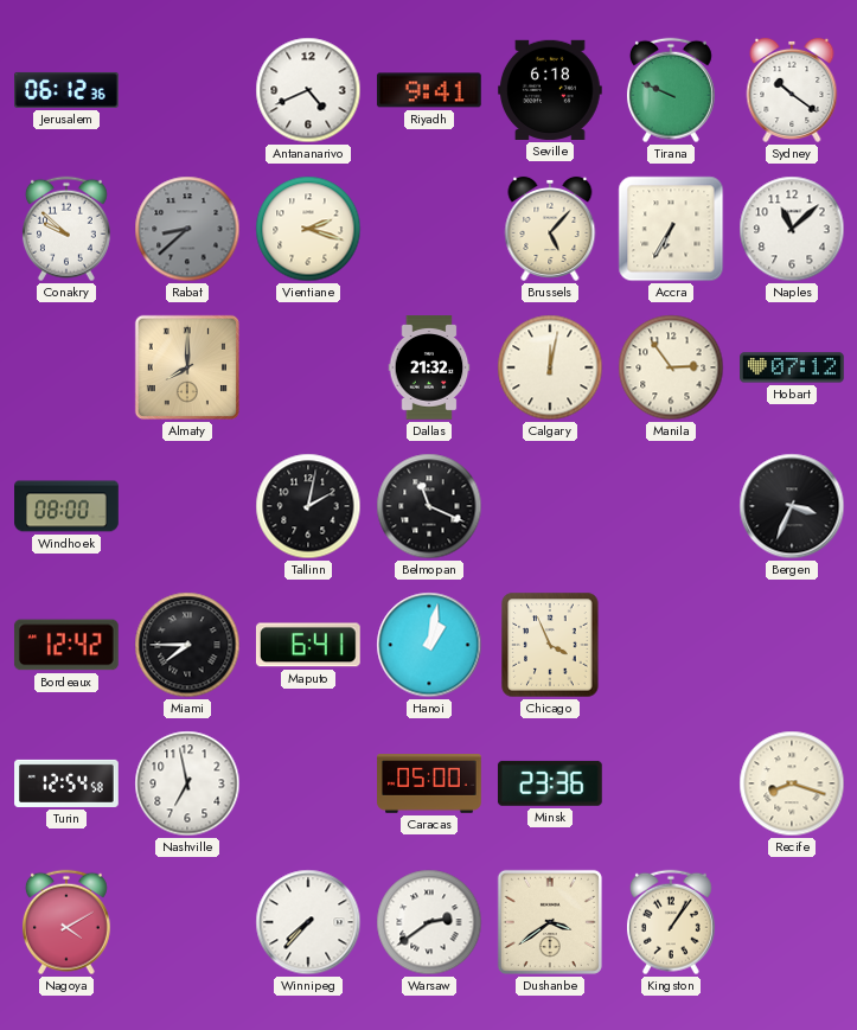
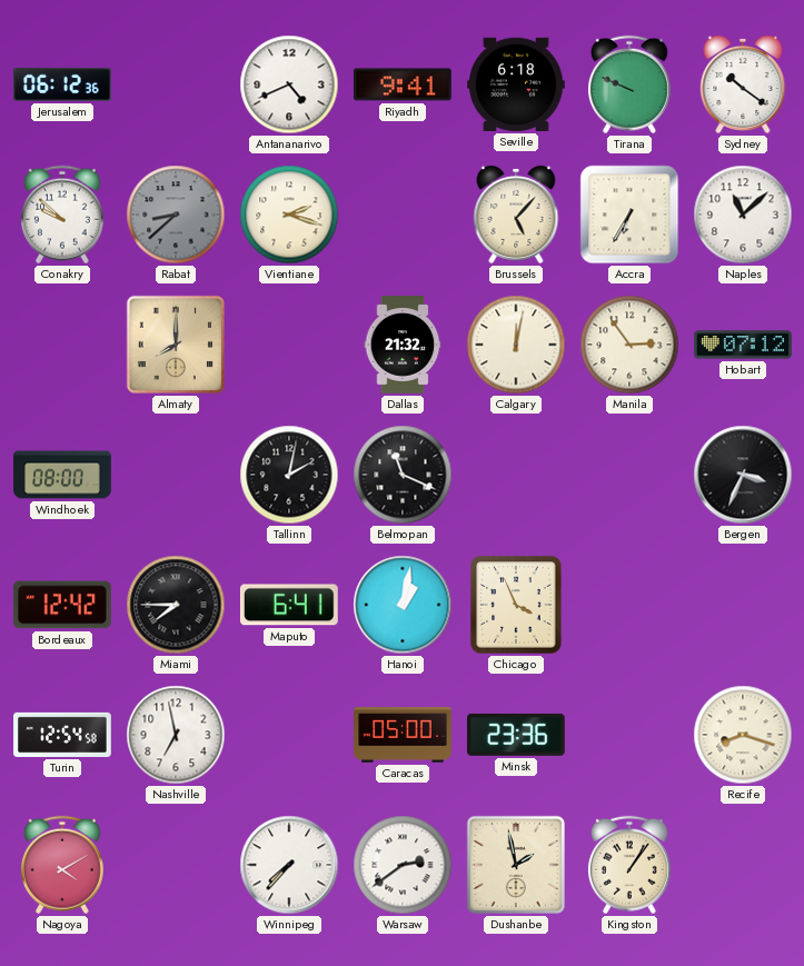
Dushanbe: 3:39 -> 1:58
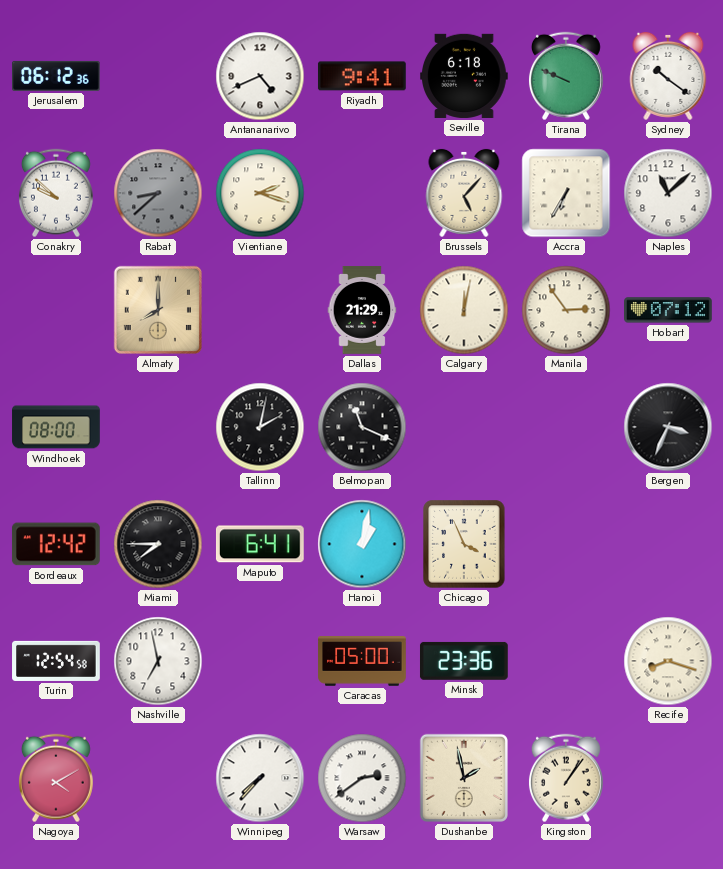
Dallas: 21:32 -> 21:29
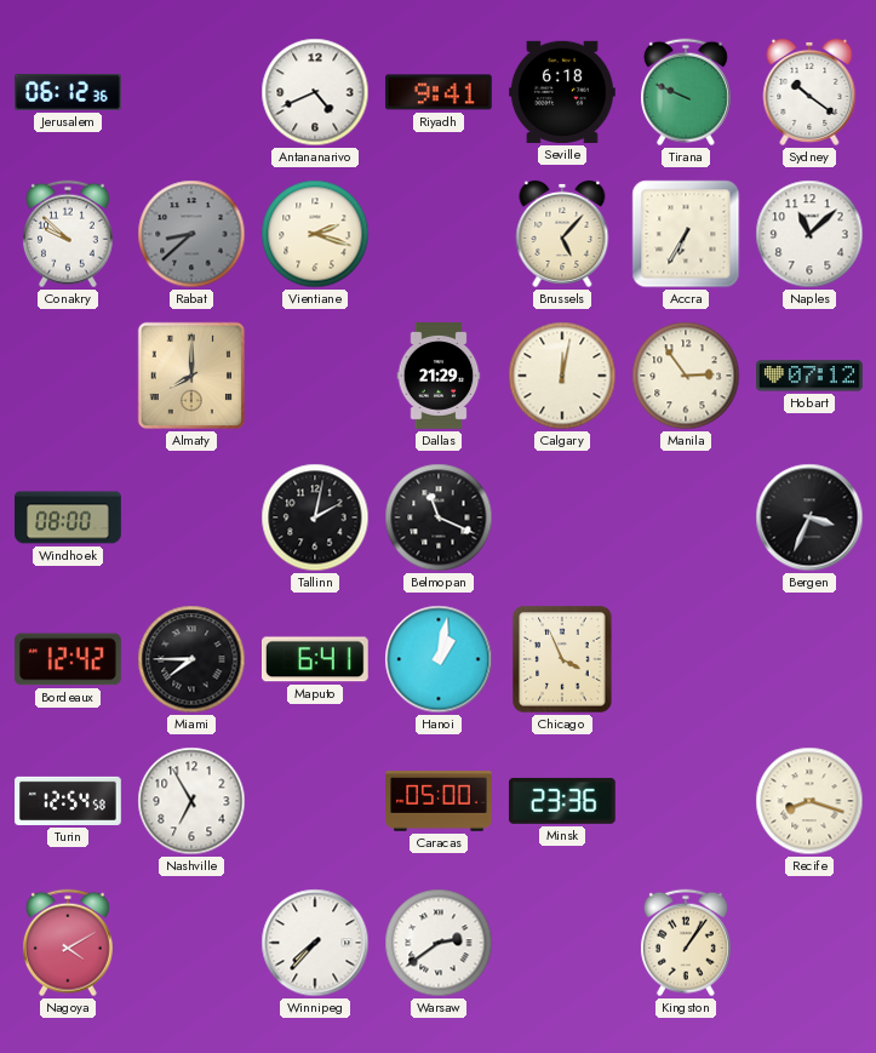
Nashville: 6:58 -> 6:55
Dushanbe: 1:58 -> none
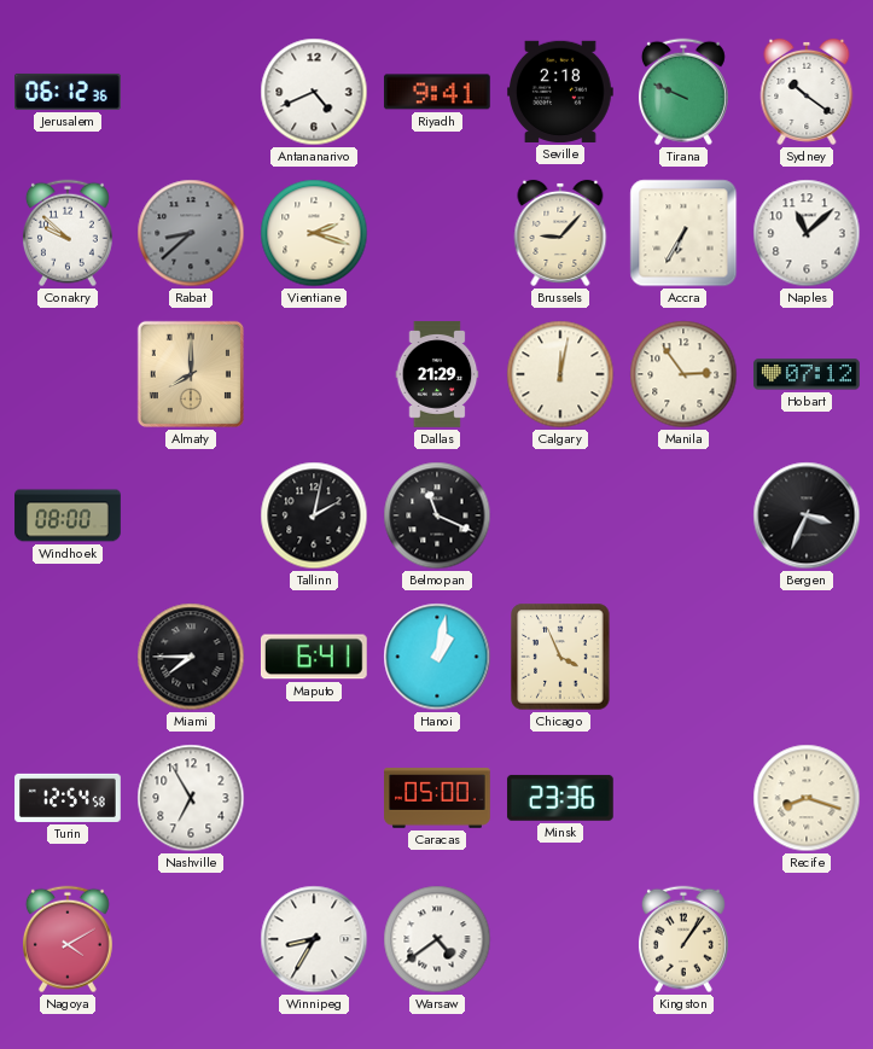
Seville: 6:18 -> 2:18
Brussels: 5:07 -> 9:07
Bordeaux: 12:42 -> none
Winnipeg: 7:37 -> 8:35
Warsaw: 2:39 -> 4:39
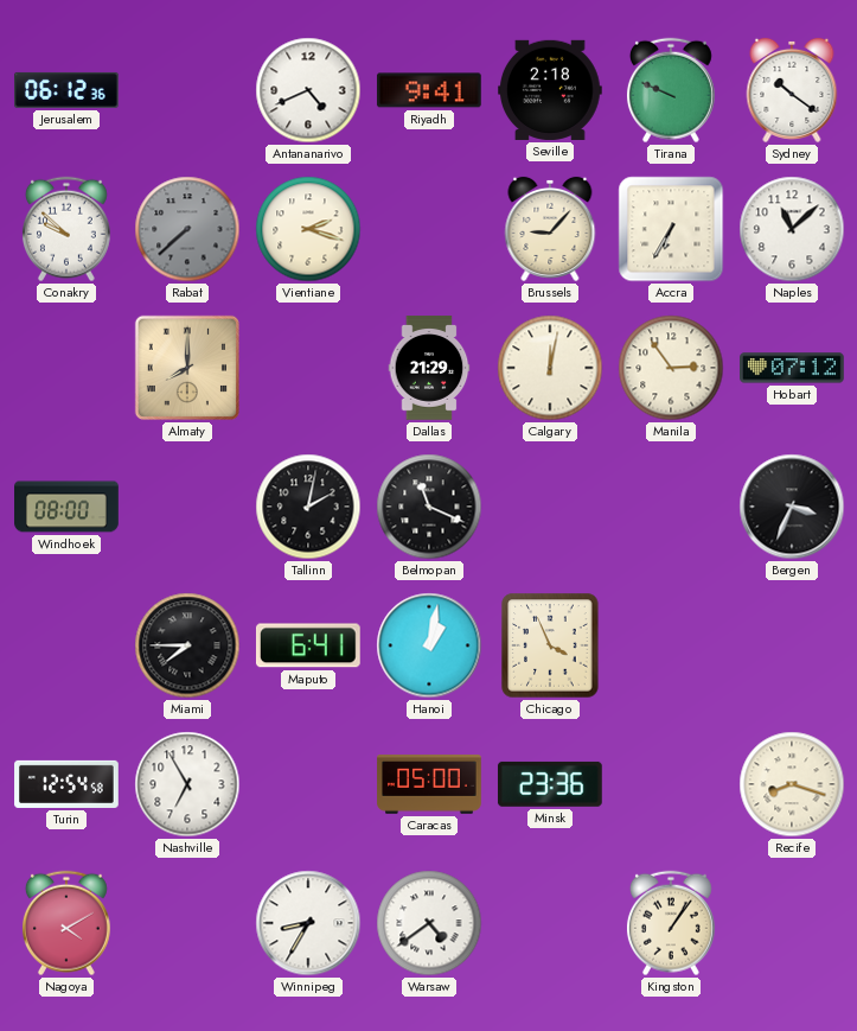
Rabat: 8:38 -> 7:38
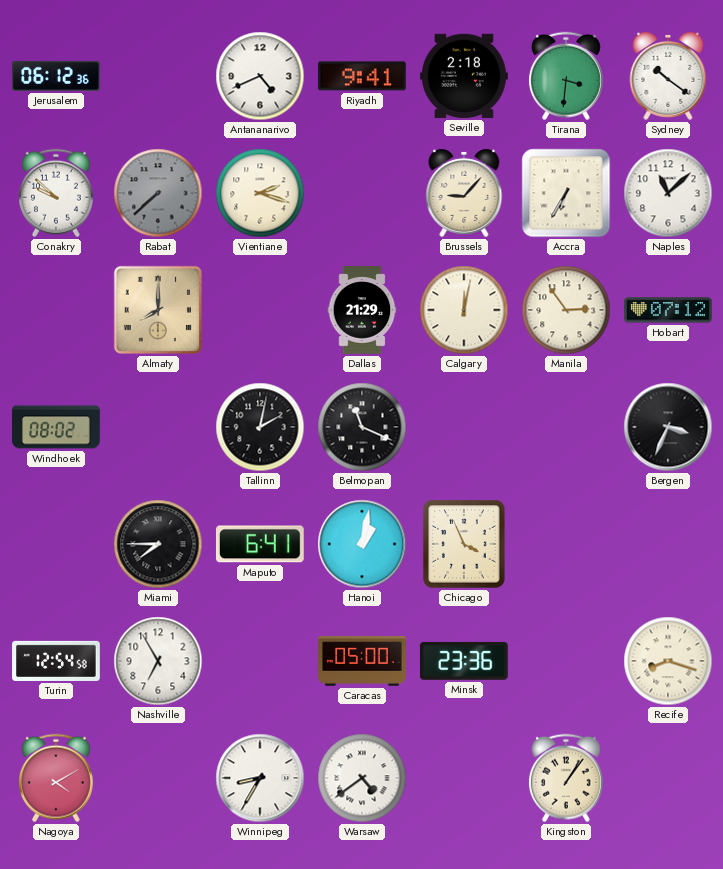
Tirana: 9:49 -> 3:31
Windhoek: 08:00 -> 08:02
